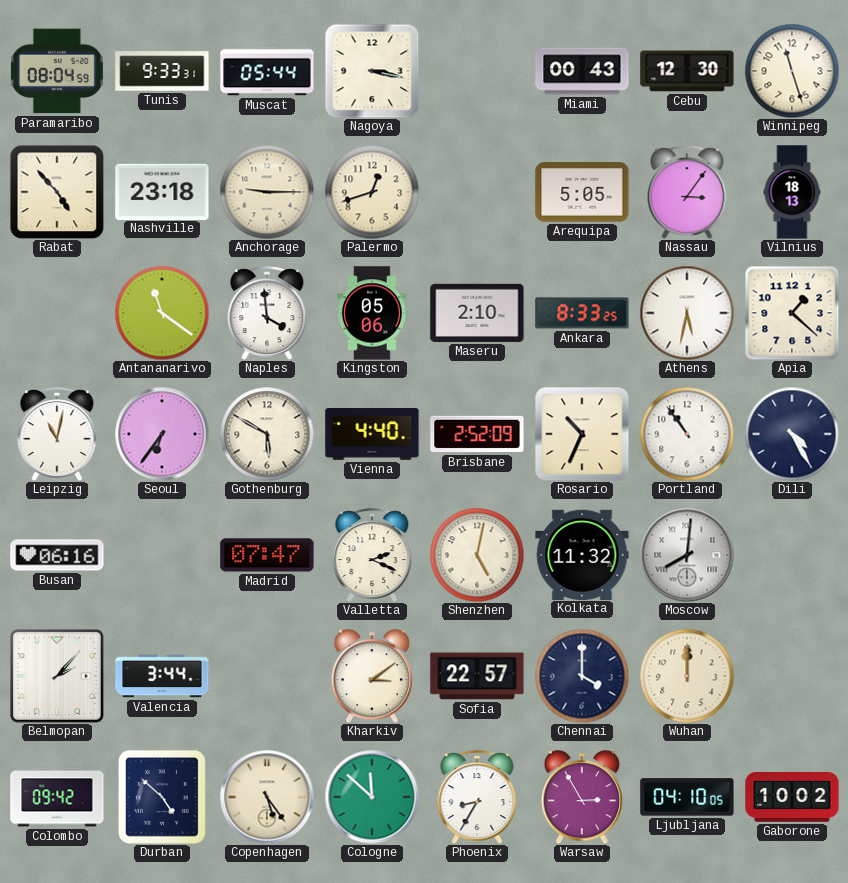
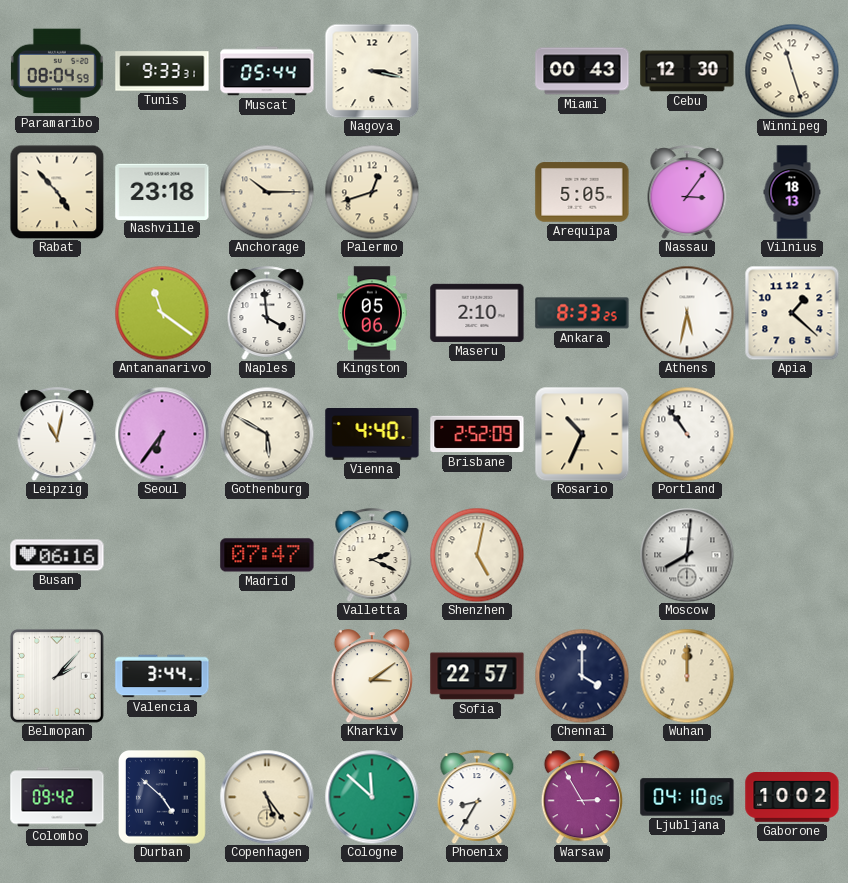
Anchorage: 9:15 -> 10:15
Dili: 4:25 -> none
Kolkata: 11:32 -> none
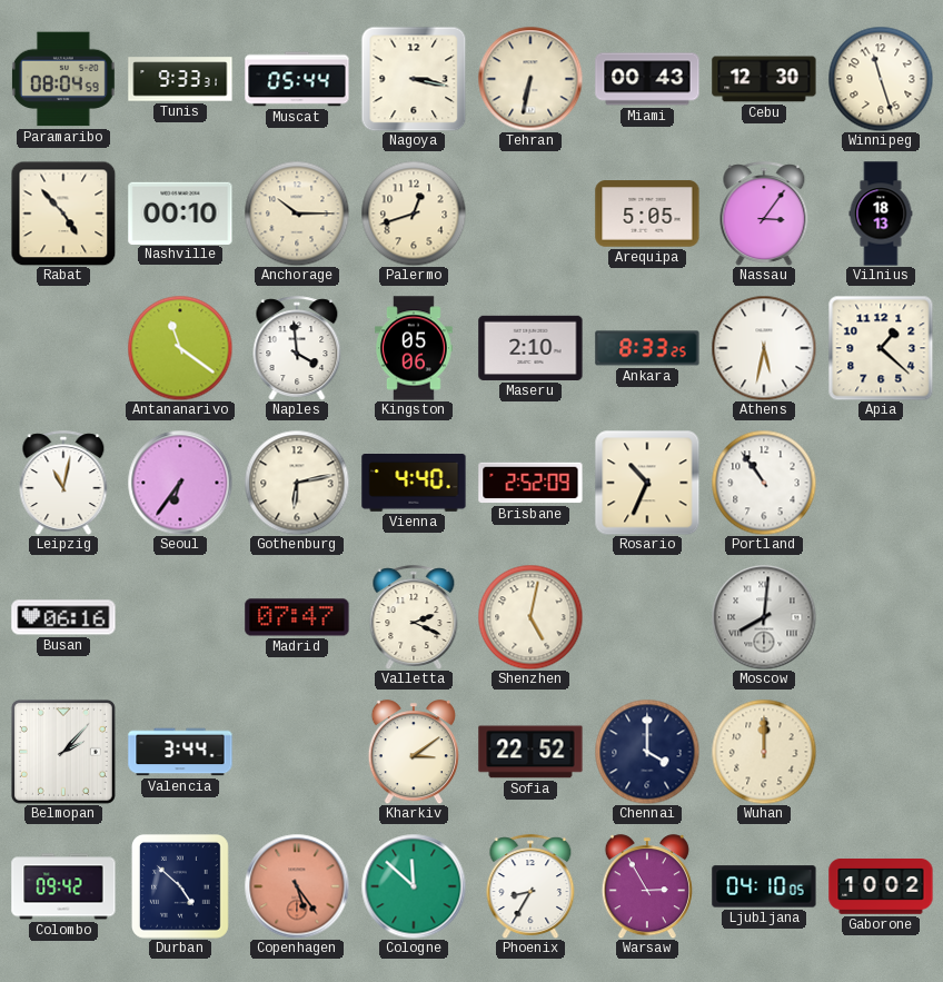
Tehran: none -> 6:32
Nashville: 23:18 -> 00:10
Gothenburg: 5:50 -> 6:13
Sofia: 22:57 -> 22:52
Copenhagen dial: cream -> salmon
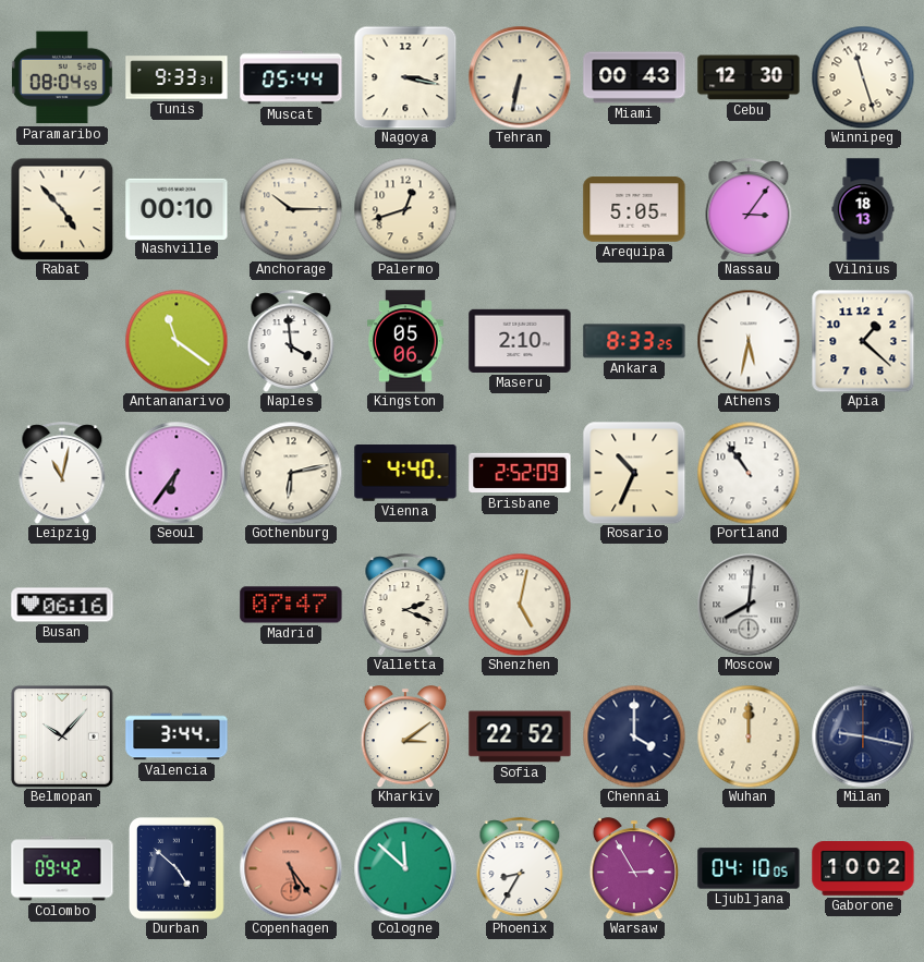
Belmopan: 2:07 -> 10:07
Milan: none -> 9:17
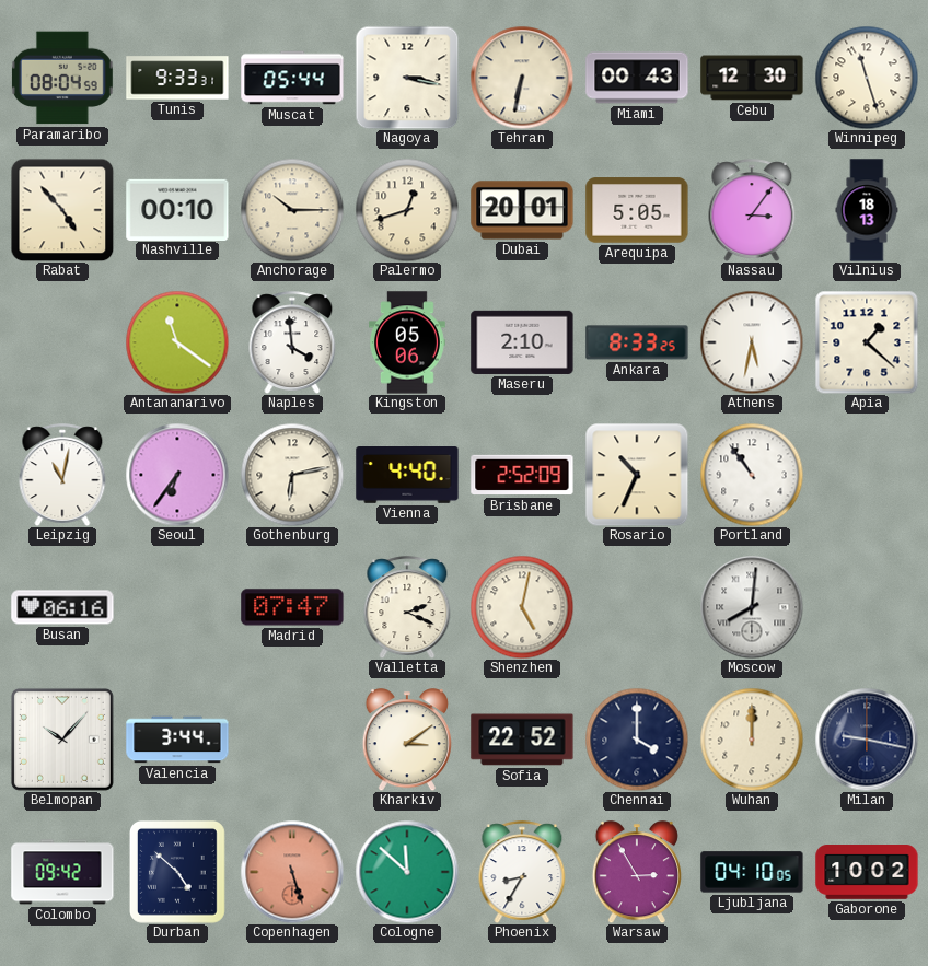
Dubai: none -> 20:01
Copenhagen: 5:24 -> 5:27
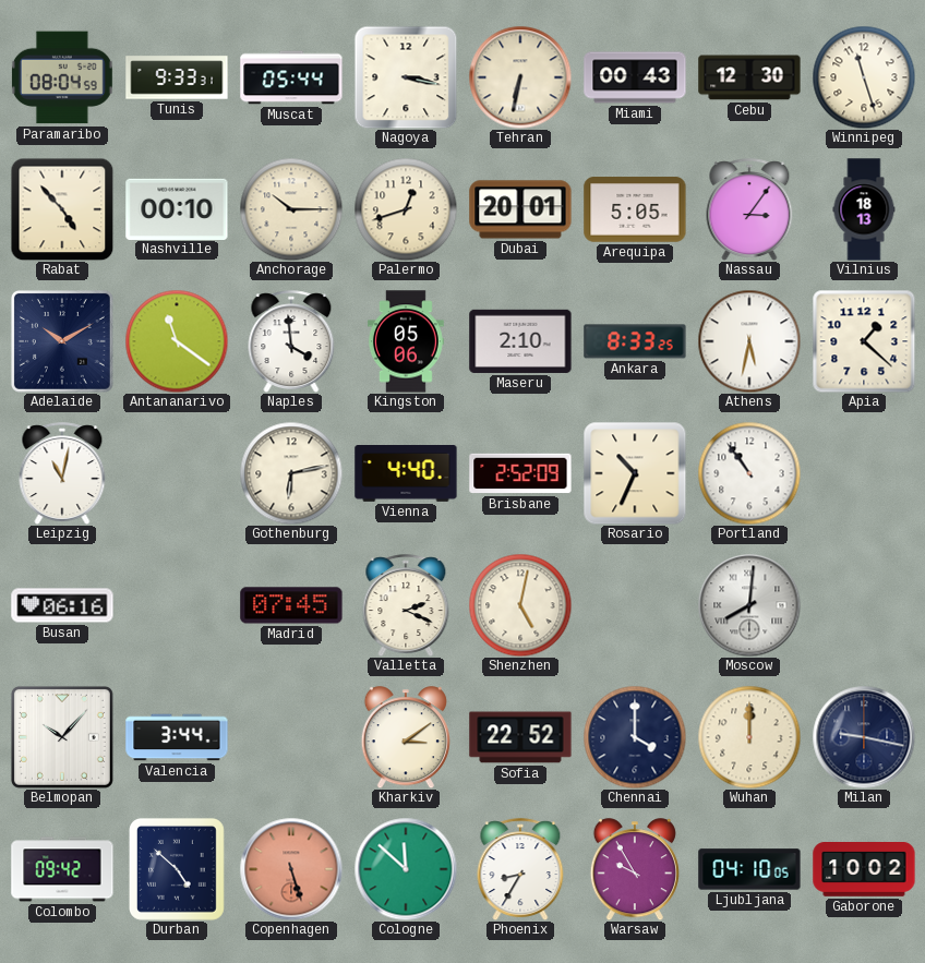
Adelaide: none -> 10:10
Seoul: 6:36 -> none
Madrid: 07:47 -> 07:45
Warsaw: 2:55 -> 9:55
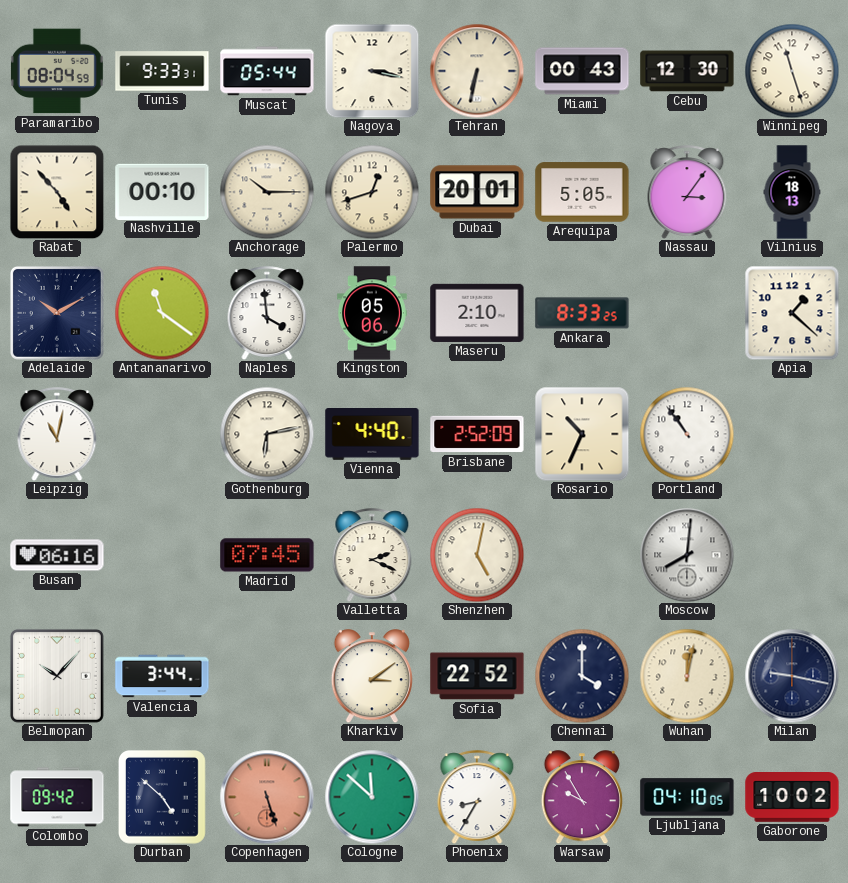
Athens: 5:32 -> none
Wuhan: 12:00 -> 12:02
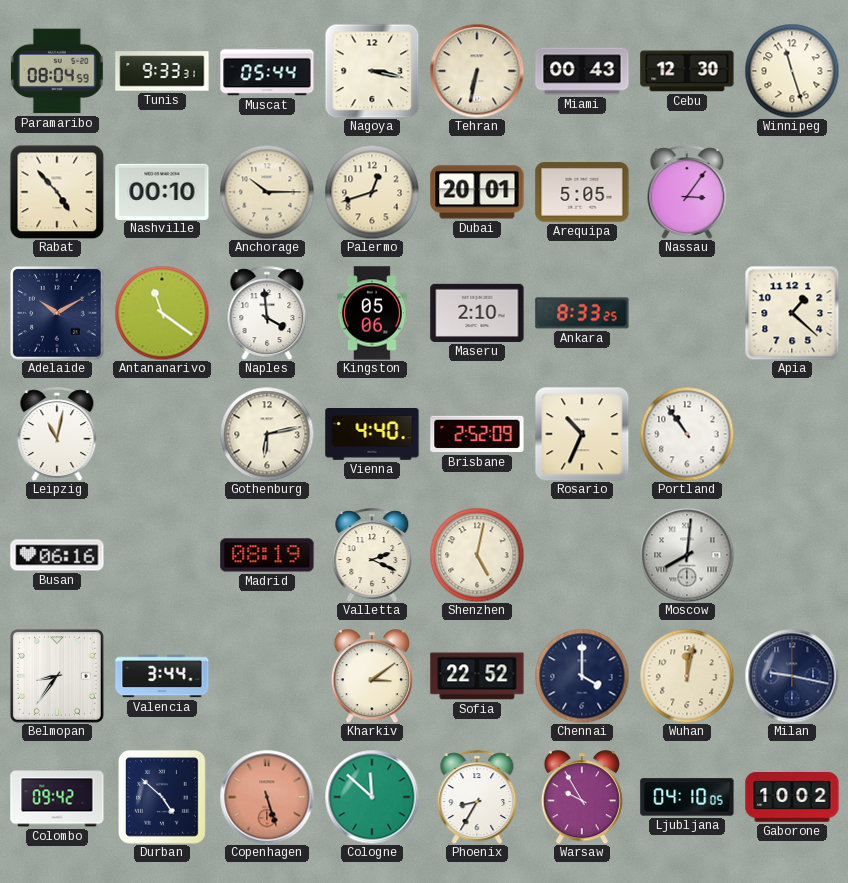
Vilnius: 18:13 -> none
Madrid: 07:45 -> 08:19
Belmopan: 10:07 -> 8:36
